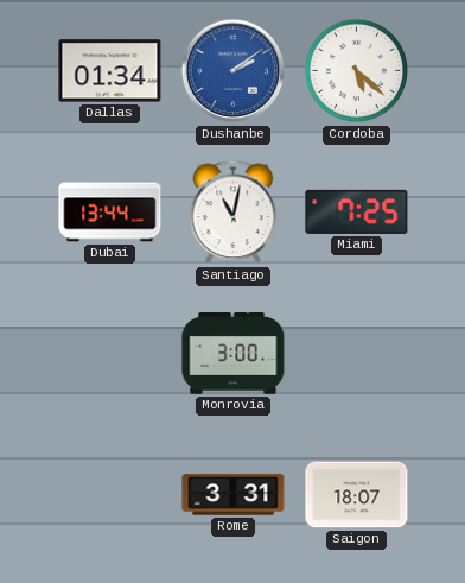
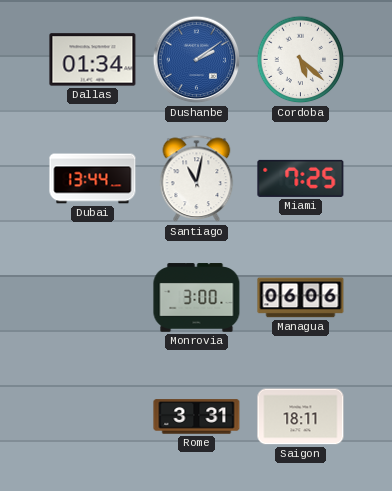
Managua: none -> 06:06
Saigon: 18:07 -> 18:11
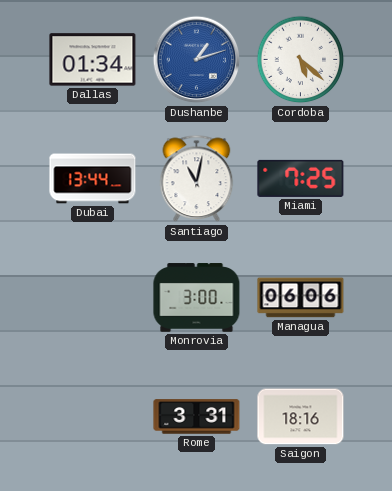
Dushanbe: 2:09 -> 1:12
Saigon: 18:11 -> 18:16
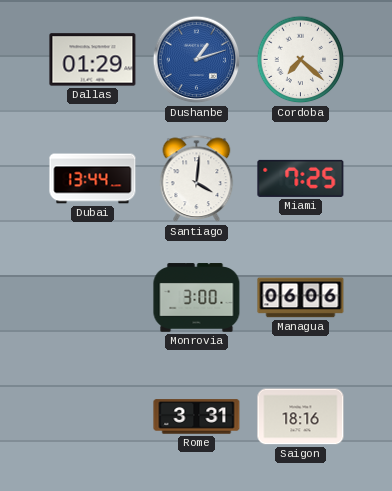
Dallas: 01:34 -> 01:29
Cordoba: 5:22 -> 7:22
Santiago: 11:02 -> 4:01
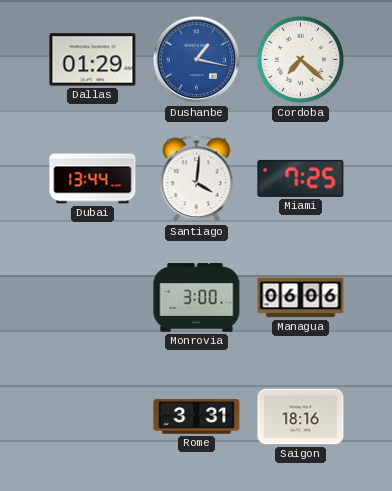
Dushanbe: 1:12 -> 1:17
